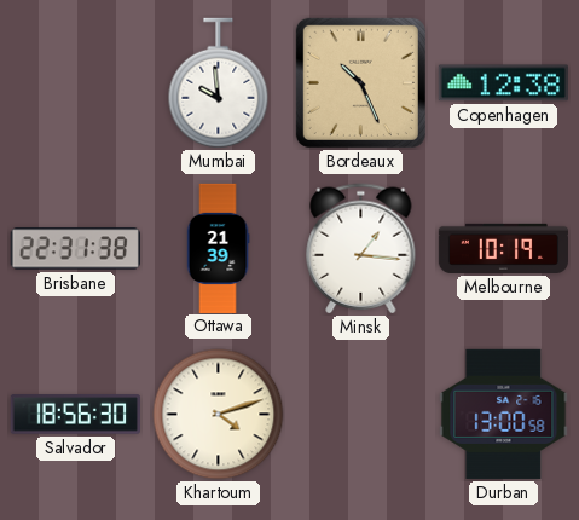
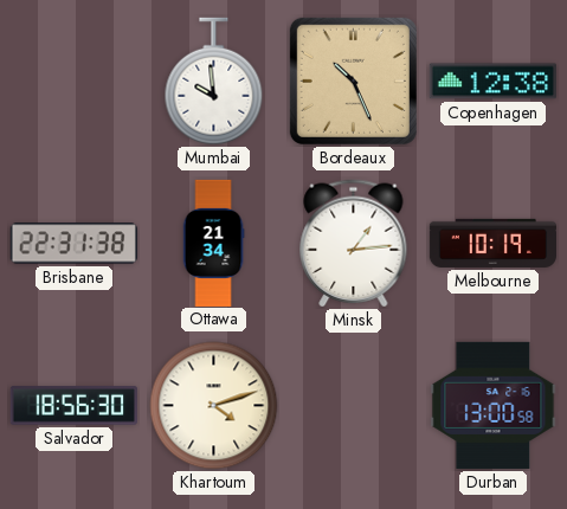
Ottawa: 21:39 -> 21:34
Minsk: 1:16 -> 1:14
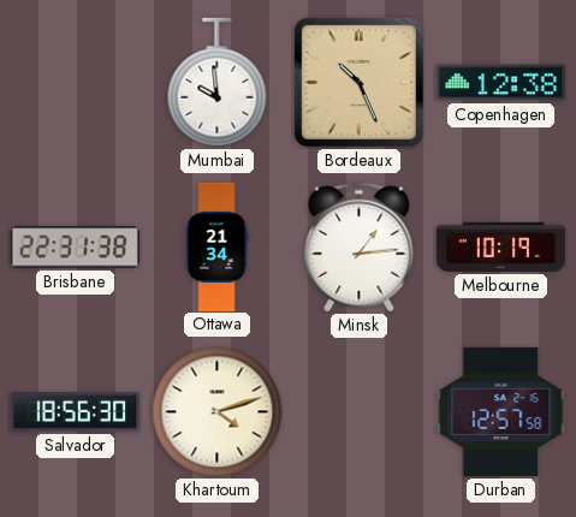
Durban: 13:00 -> 12:57
